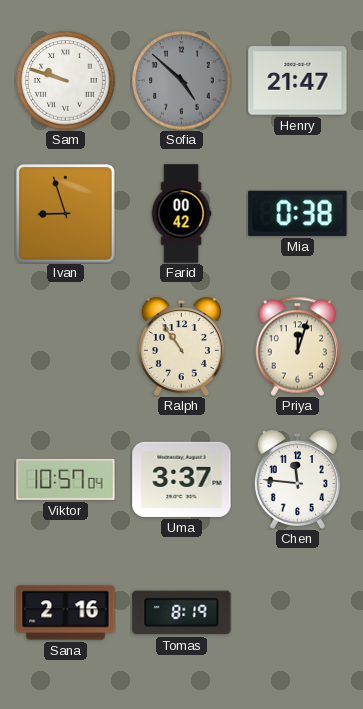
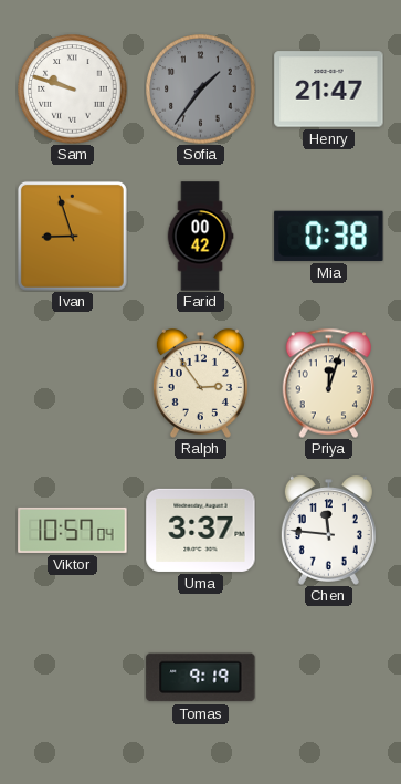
Sofia: 4:52 -> 1:36
Ralph: 10:54 -> 2:54
Sana: 2:16 -> none
Tomas: 8:19 -> 9:19
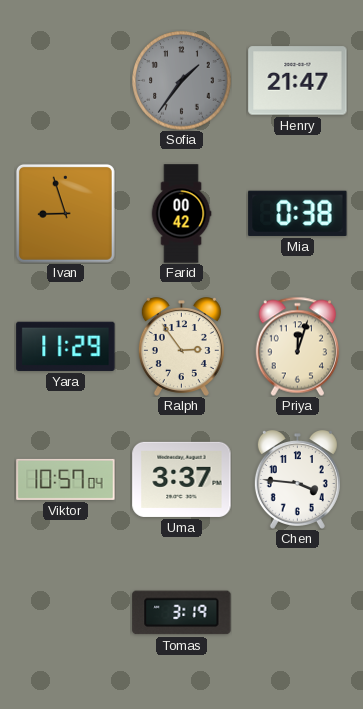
Sam: 9:48 -> none
Yara: none -> 11:29
Chen: 11:46 -> 3:46
Tomas: 9:19 -> 3:19
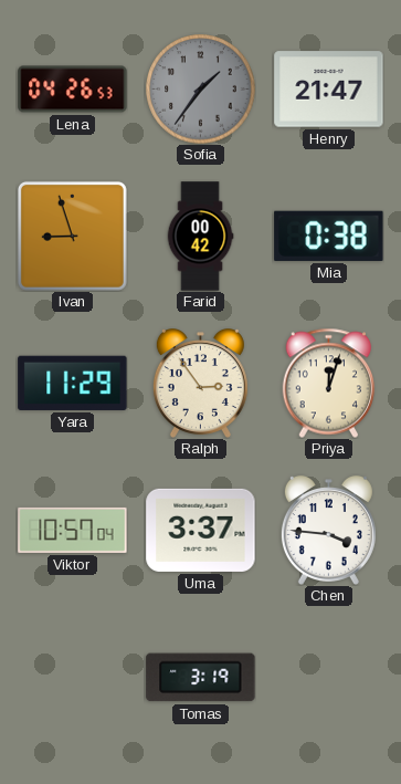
Lena: none -> 04:26
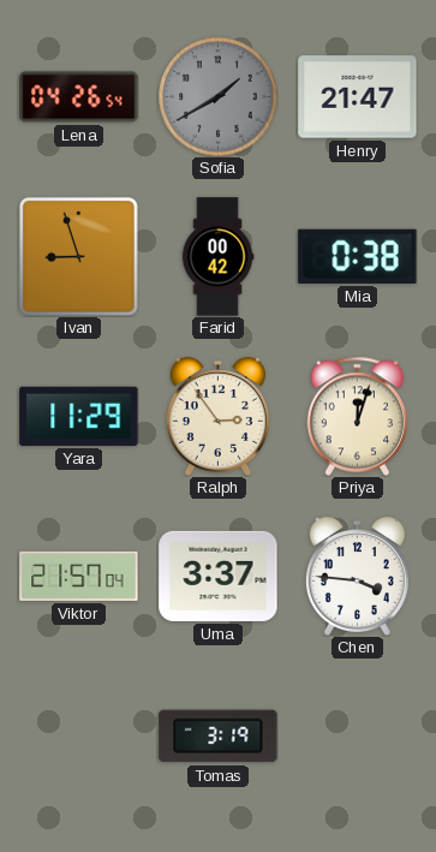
Lena: 04:26:53 -> 04:26:54
Sofia: 1:36 -> 1:40
Viktor: 10:57 -> 21:57
